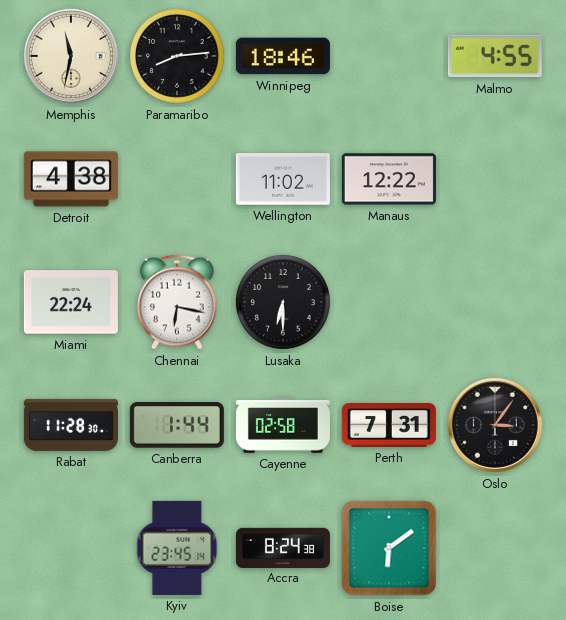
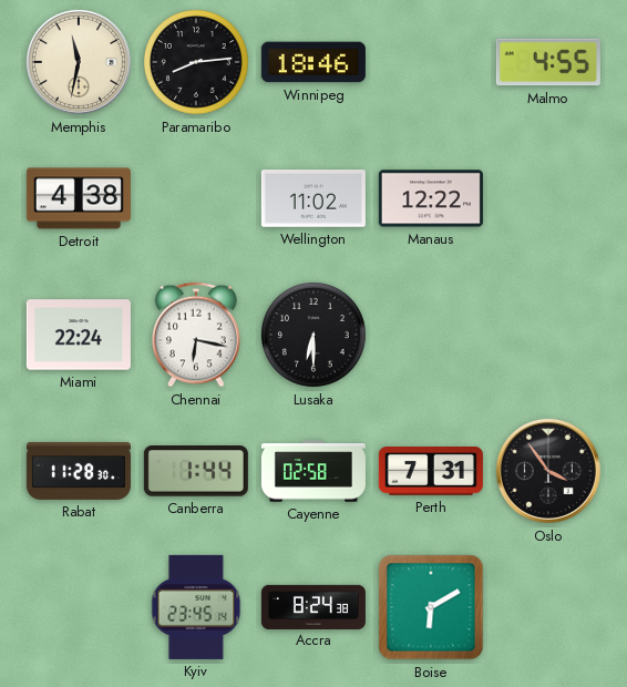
Oslo: 3:06 -> 3:54
Boise: 6:09 -> 6:10
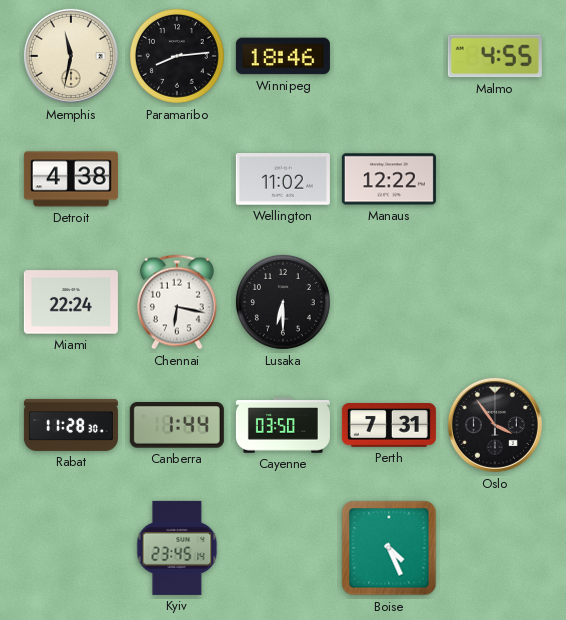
Cayenne: 02:58 -> 03:50
Accra: 8:24 -> none
Boise: 6:10 -> 4:26
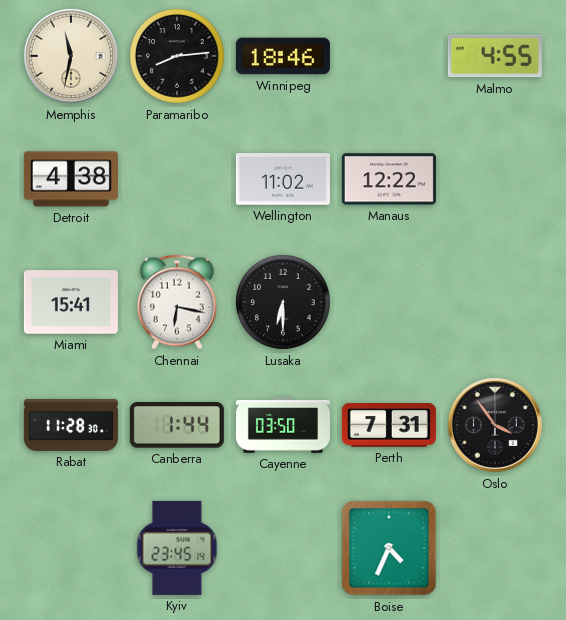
Miami: 22:24 -> 15:41
Boise: 4:26 -> 4:34
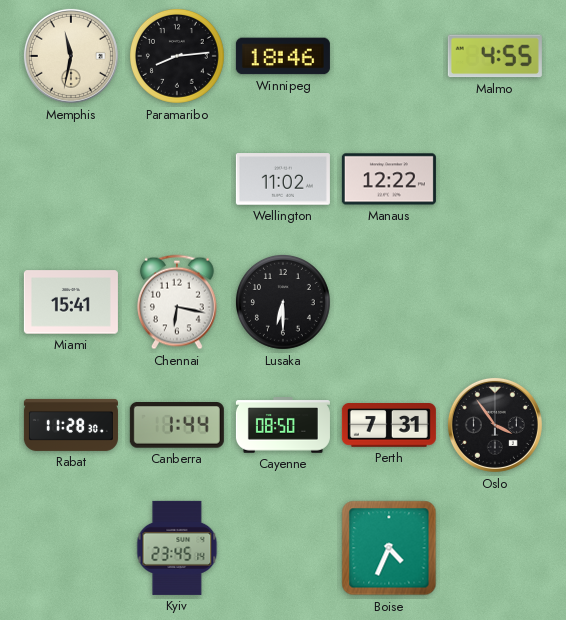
Detroit: 4:38 -> none
Cayenne: 03:50 -> 08:50
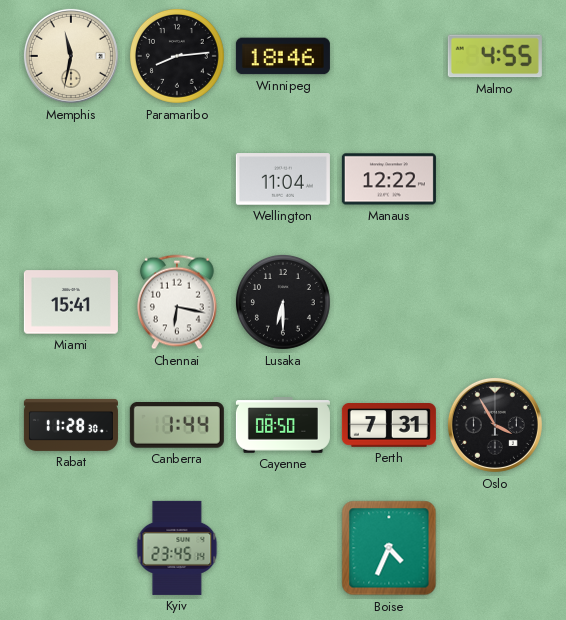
Wellington: 11:02 -> 11:04
Oslo: 3:54 -> 3:55
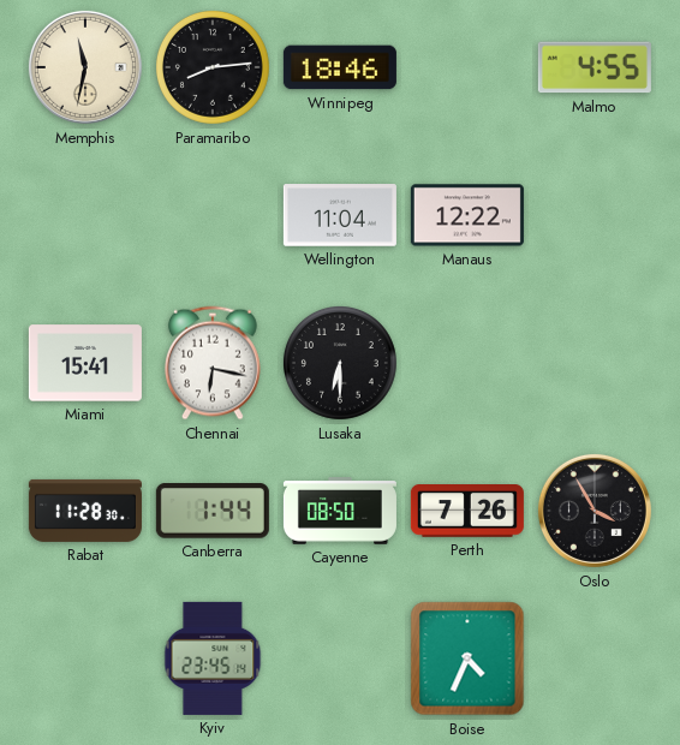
Perth: 7:31 -> 7:26
